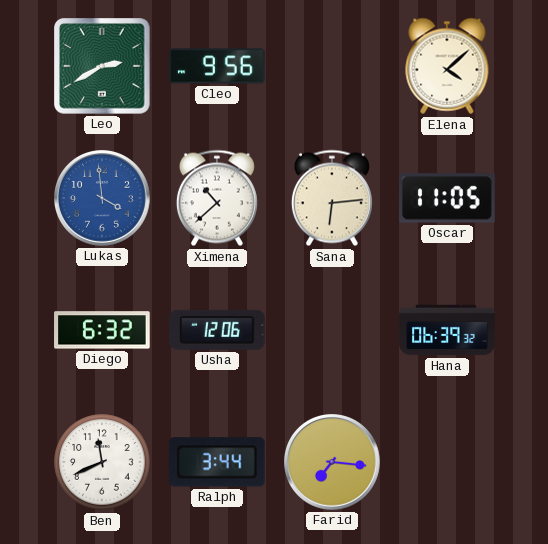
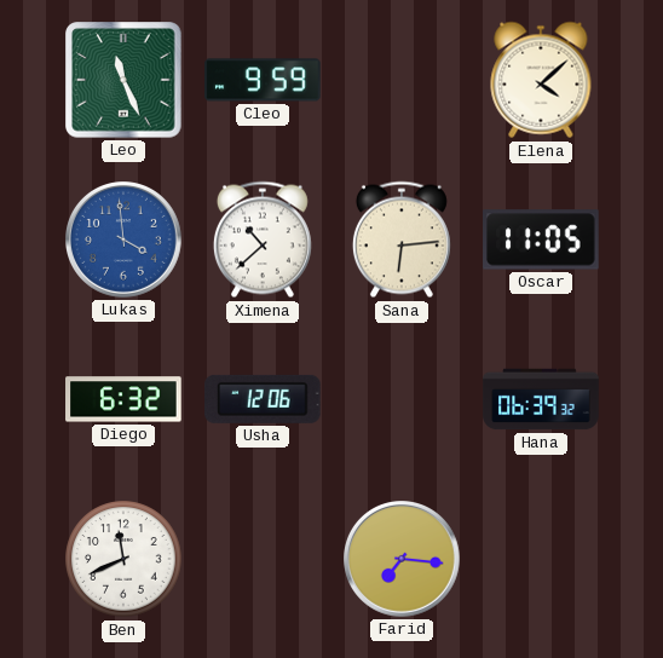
Leo: 2:40 -> 11:26
Cleo: 9:56 -> 9:59
Ralph: 3:44 -> none
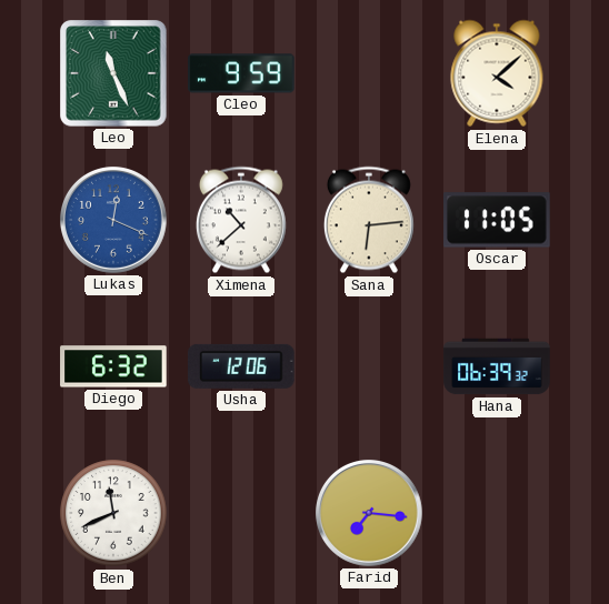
Lukas: 3:59 -> 12:19
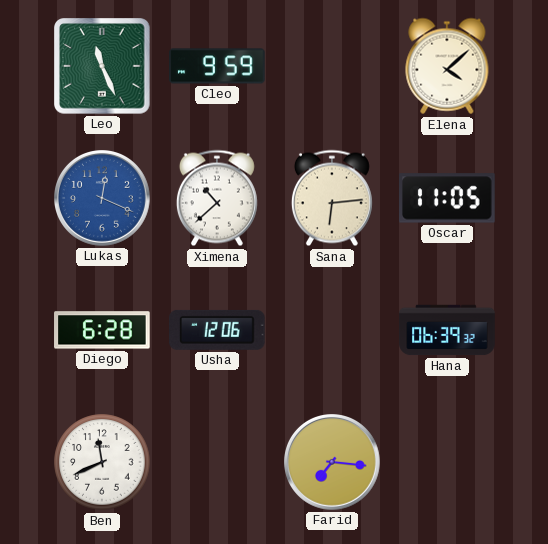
Diego: 6:32 -> 6:28
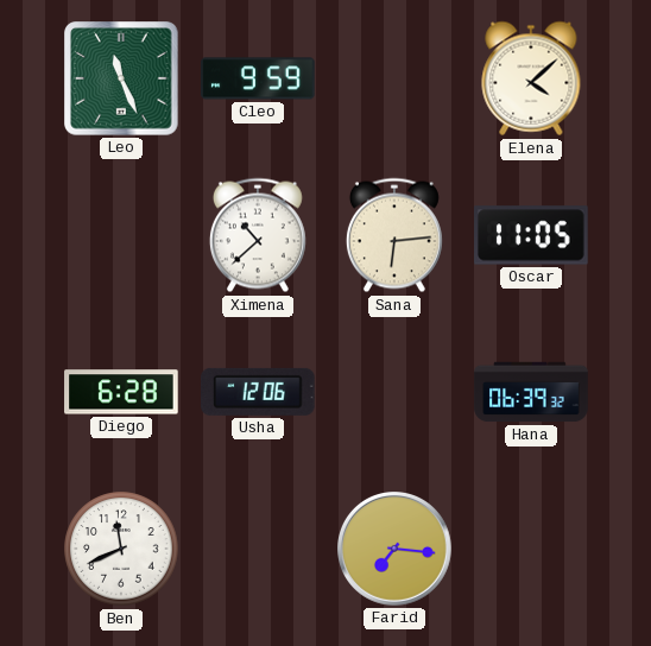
Lukas: 12:19 -> none
